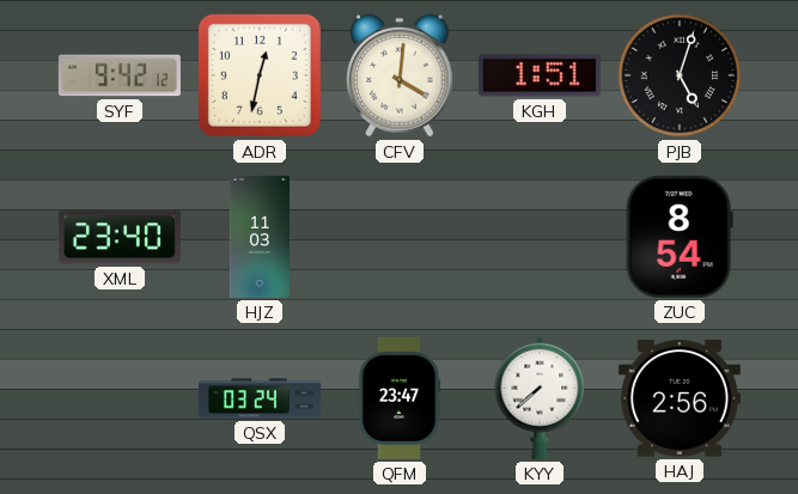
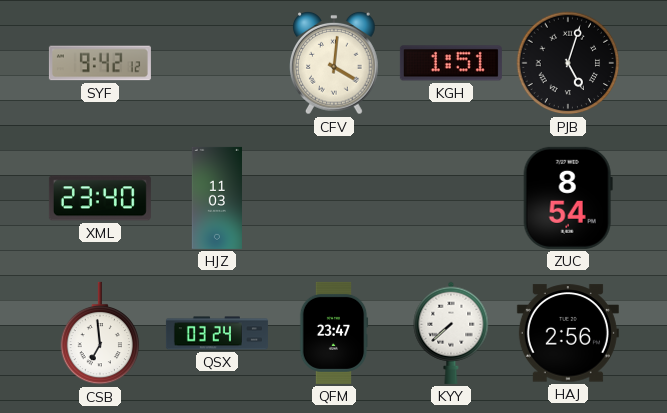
ADR: 12:32 -> none
CSB: none -> 6:59
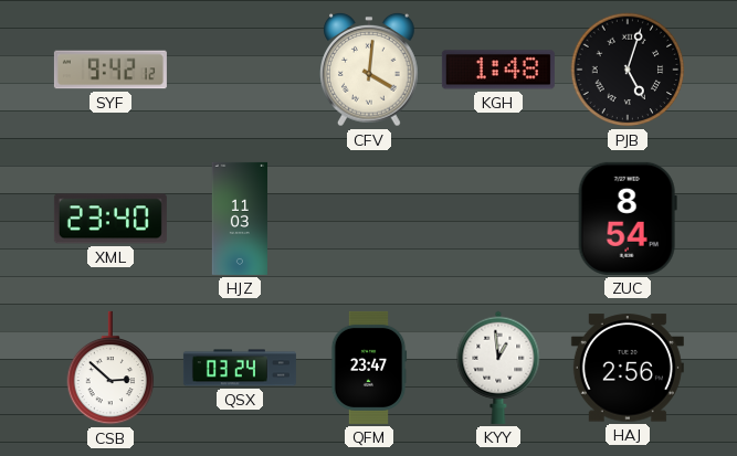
KGH: 1:51 -> 1:48
CSB: 6:59 -> 2:52
KYY: 7:38 -> 12:59
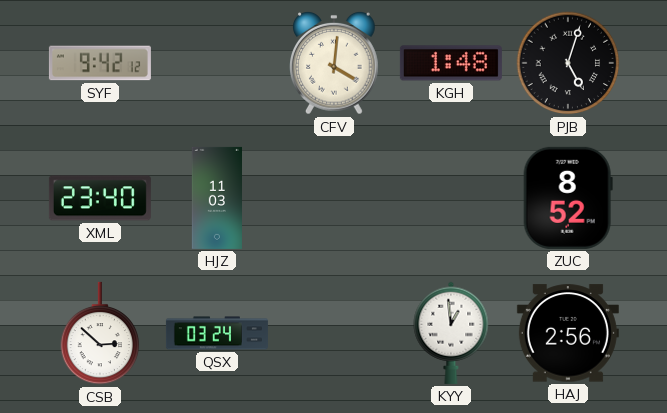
ZUC: 8:54 -> 8:52
QFM: 23:47 -> none
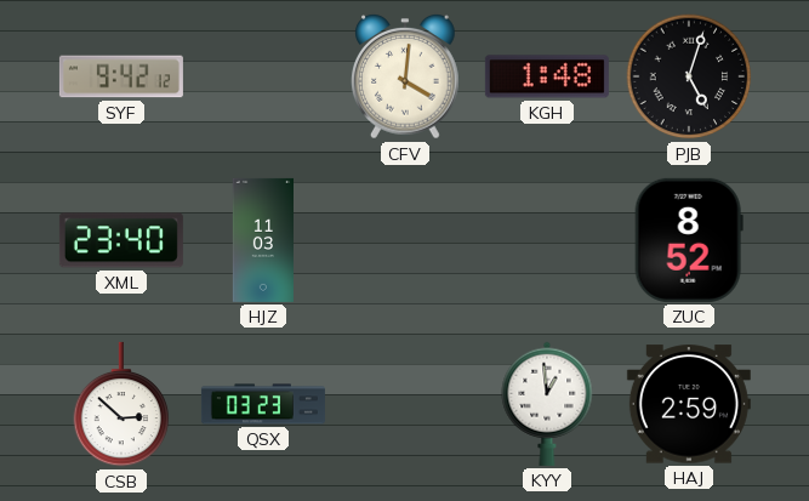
QSX: 03:24 -> 03:23
HAJ: 2:56 -> 2:59
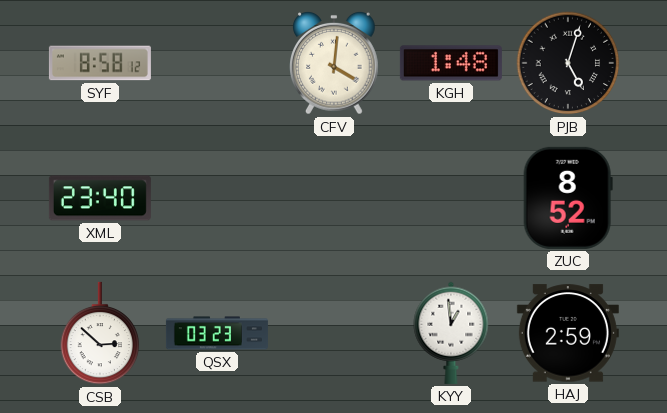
SYF: 9:42 -> 8:58
HJZ: 11:03 -> none
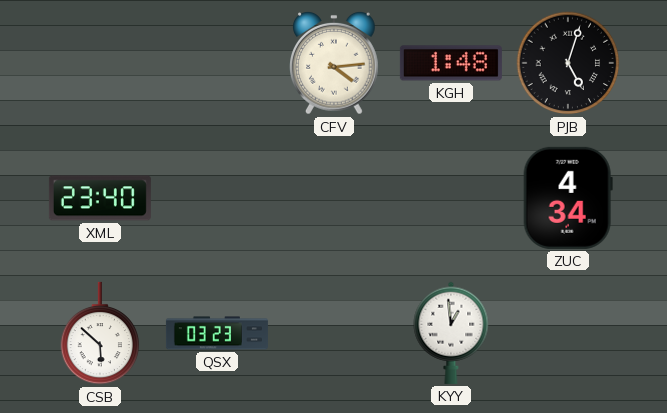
SYF: 8:58 -> none
CFV: 4:01 -> 4:14
ZUC: 8:52 -> 4:34
CSB: 2:52 -> 5:52
HAJ: 2:59 -> none
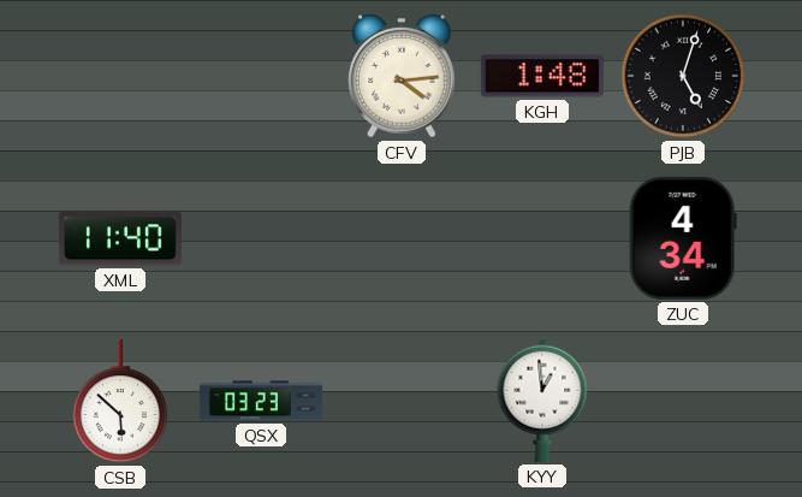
XML: 23:40 -> 11:40
